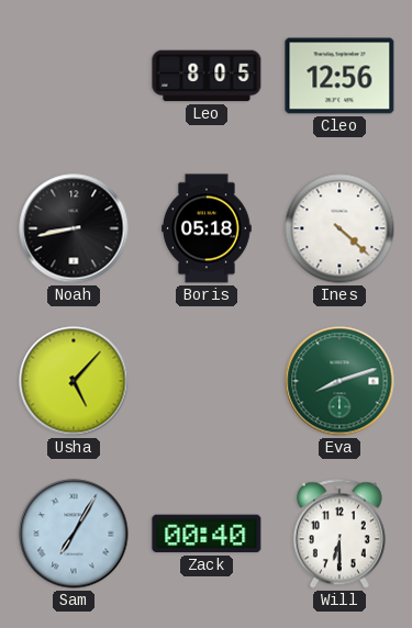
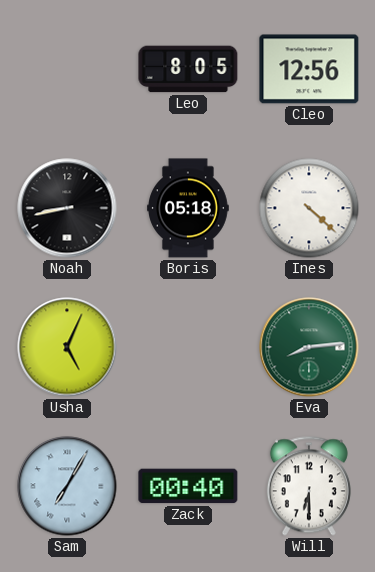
Usha: 5:07 -> 5:04
Eva: 8:12 -> 8:14
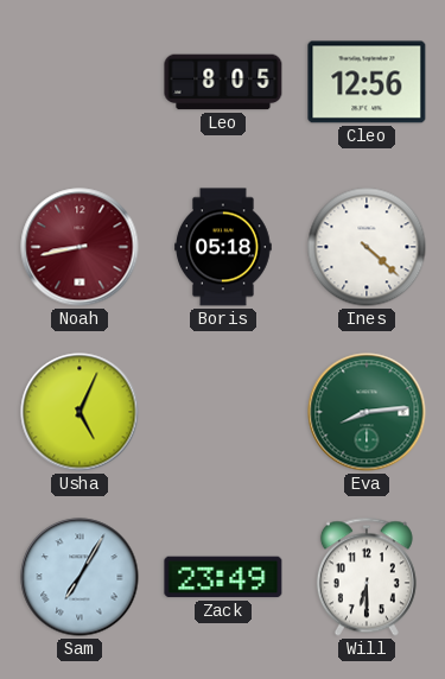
Noah dial: black -> burgundy
Zack: 00:40 -> 23:49
